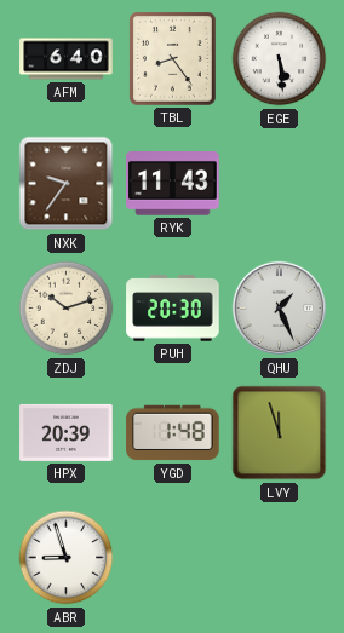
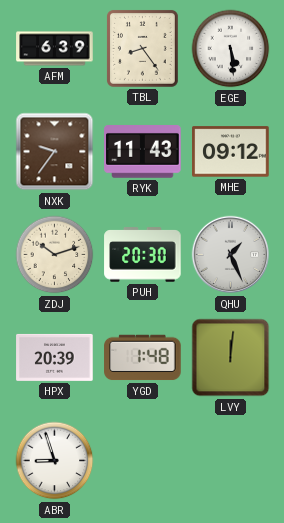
AFM: 6:40 -> 6:39
MHE: none -> 09:12
LVY: 11:57 -> 12:01
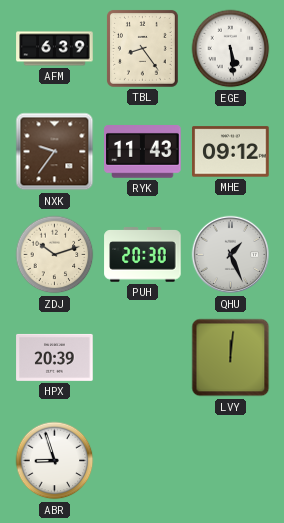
YGD: 1:48 -> none
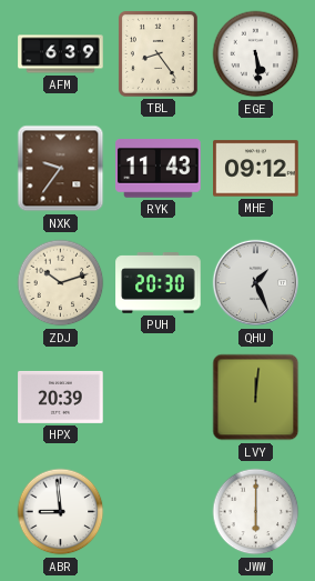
ABR: 8:57 -> 8:59
JWW: none -> 6:00
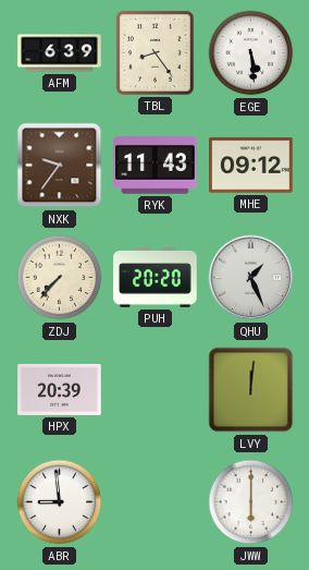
ZDJ: 10:12 -> 7:37
PUH: 20:30 -> 20:20
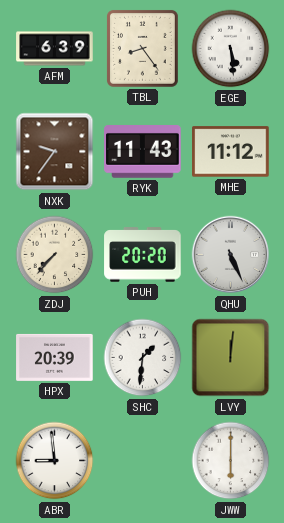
MHE: 09:12 -> 11:12
QHU: 1:26 -> 5:26
SHC: none -> 1:31
